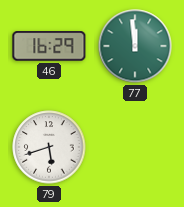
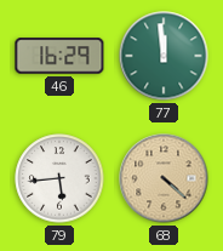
79: 5:42 -> 5:44
68: none -> 4:22
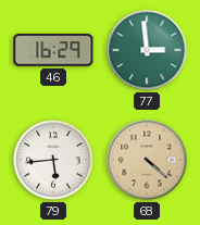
77: 11:59 -> 2:59
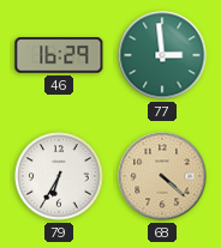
79: 5:44 -> 6:35
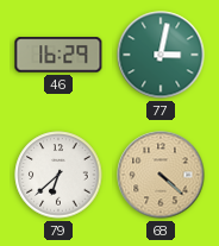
77: 2:59 -> 3:02
79: 6:35 -> 6:38
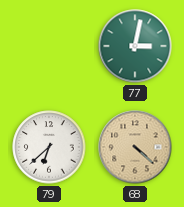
46: 16:29 -> none
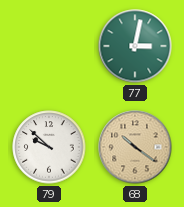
79: 6:38 -> 9:52
68: 4:22 -> 10:21
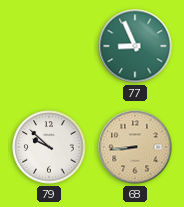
77: 3:02 -> 8:56
68: 10:21 -> 8:44
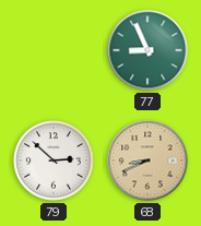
79: 9:52 -> 2:52
68: 8:44 -> 8:41
